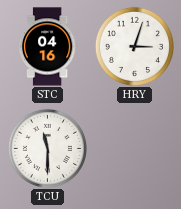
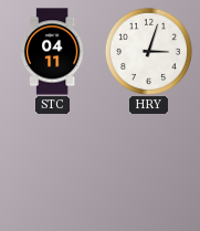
STC: 04:16 -> 04:11
TCU: 11:30 -> none
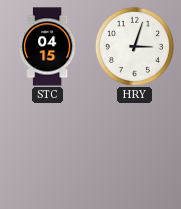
STC: 04:11 -> 04:15
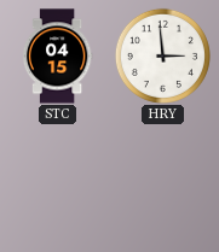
HRY: 3:03 -> 2:59
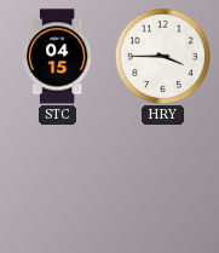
HRY: 2:59 -> 3:45
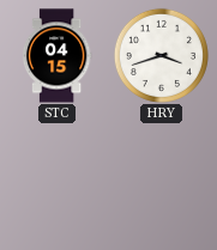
HRY: 3:45 -> 3:42
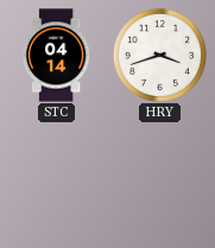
STC: 04:15 -> 04:14
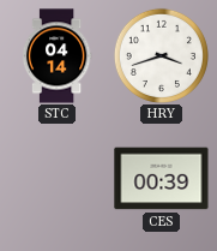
CES: none -> 00:39
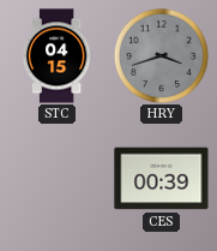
STC: 04:14 -> 04:15
HRY dial: white -> grey
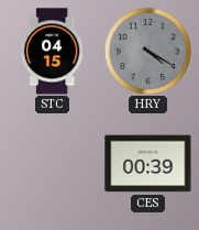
HRY: 3:42 -> 4:20
